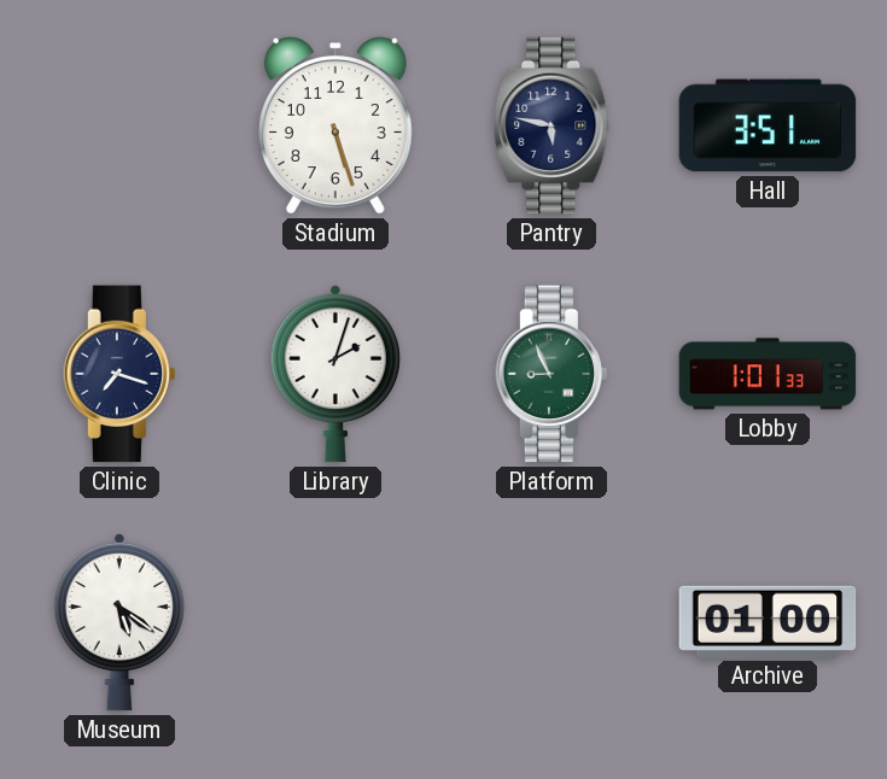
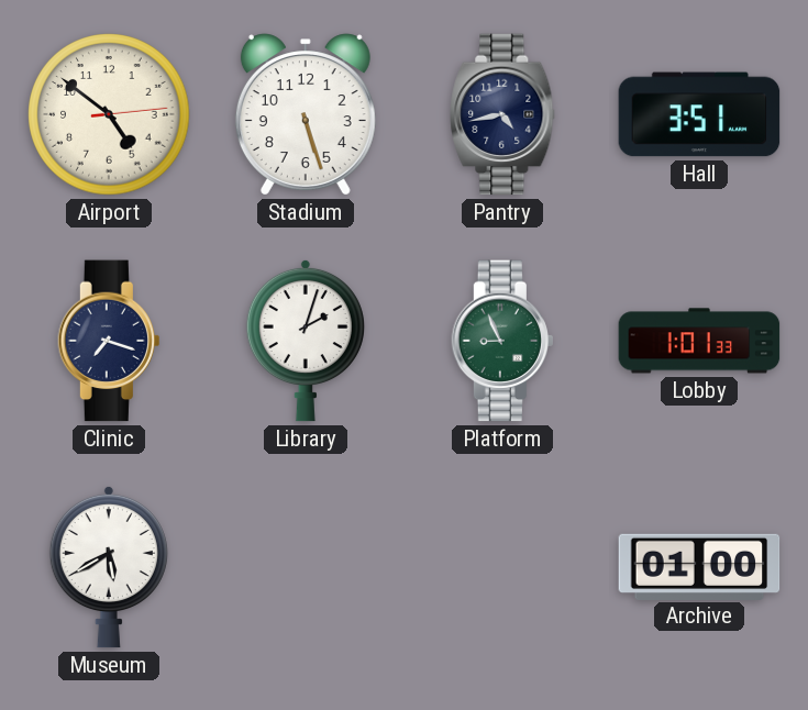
Airport: none -> 4:51
Pantry: 5:47 -> 4:43
Museum: 5:21 -> 5:40
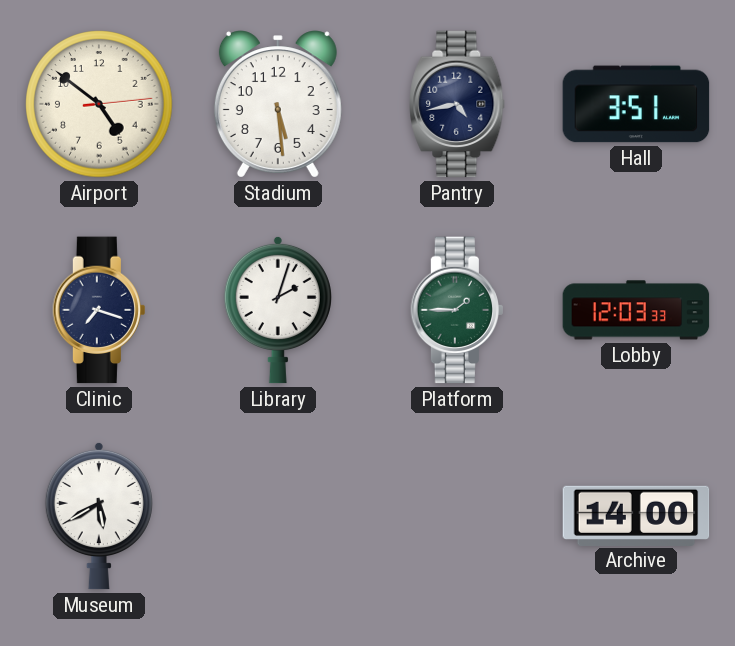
Stadium: 5:27 -> 5:29
Platform: 8:56 -> 1:45
Lobby: 1:01 -> 12:03
Archive: 01:00 -> 14:00
